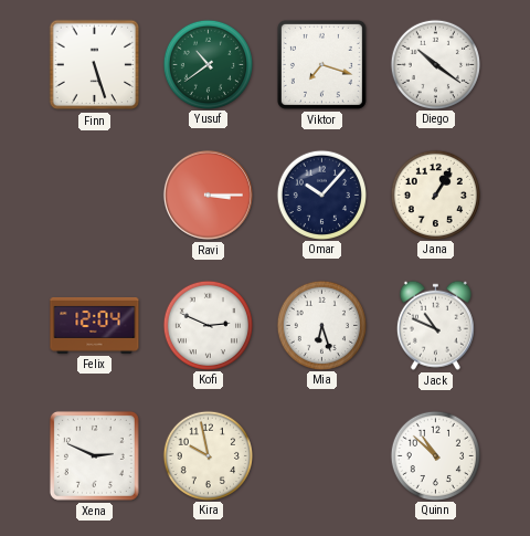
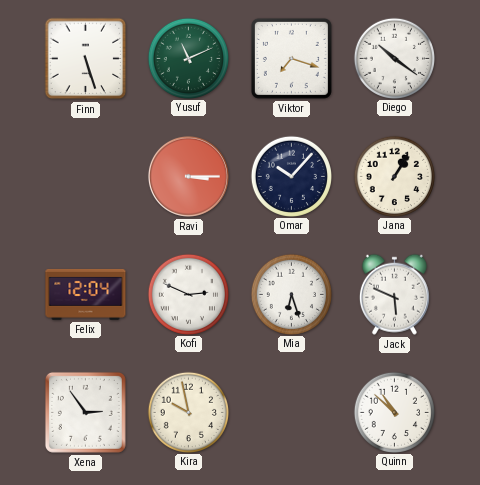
Yusuf: 10:39 -> 11:11
Jack: 10:49 -> 5:49
Xena: 2:49 -> 2:54
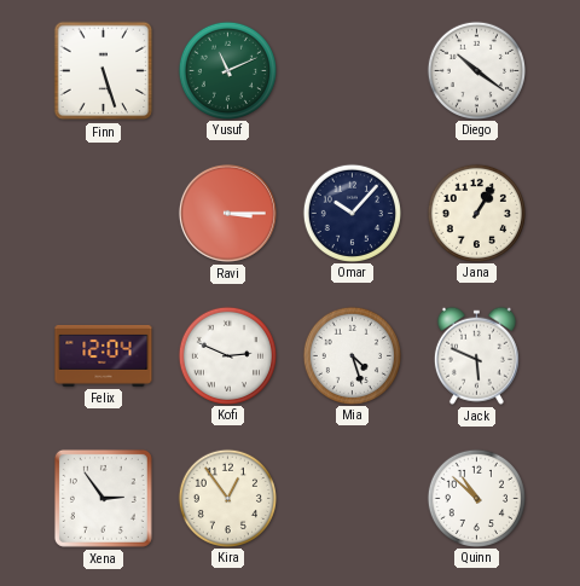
Viktor: 7:18 -> none
Mia: 6:27 -> 4:27
Kira: 9:58 -> 12:54
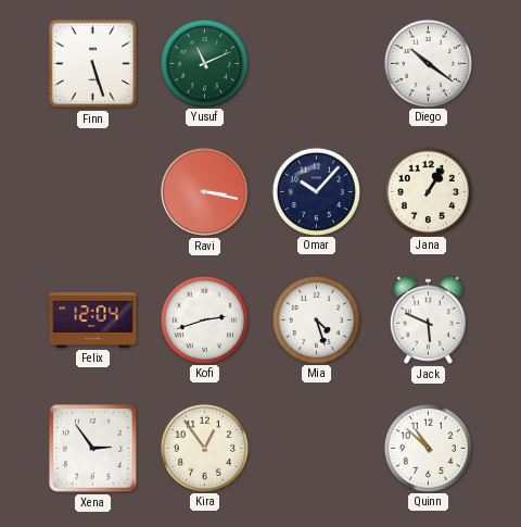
Ravi: 3:15 -> 3:17
Kofi: 2:49 -> 2:42
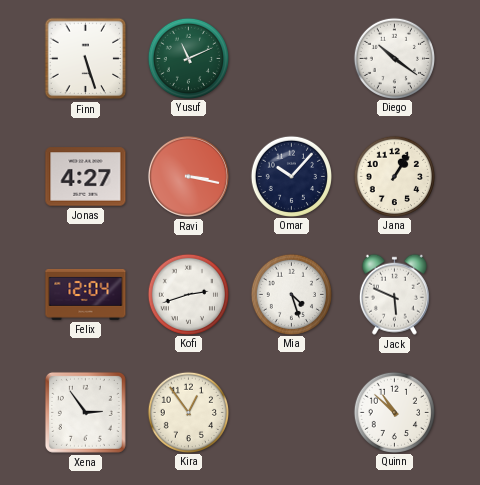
Jonas: none -> 4:27
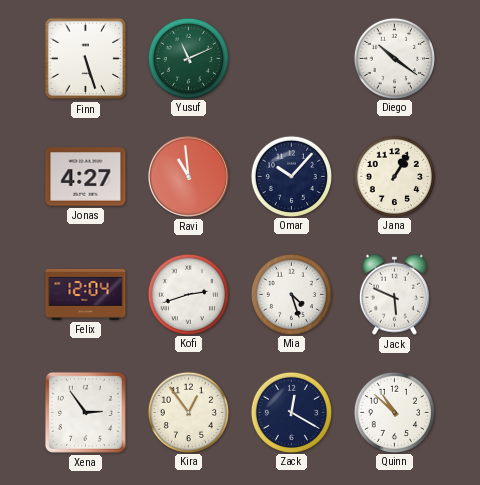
Ravi: 3:17 -> 10:59
Zack: none -> 12:20
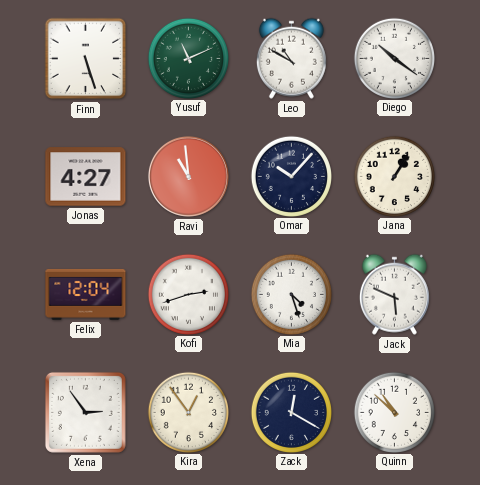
Leo: none -> 10:50
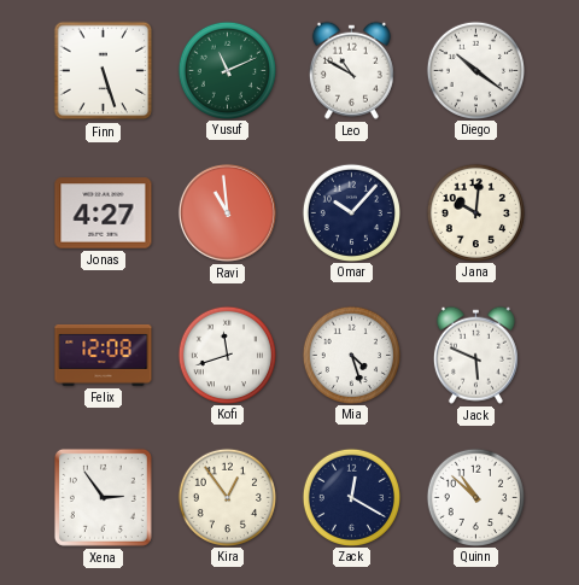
Jana: 1:05 -> 10:01
Felix: 12:04 -> 12:08
Kofi: 2:42 -> 11:42
